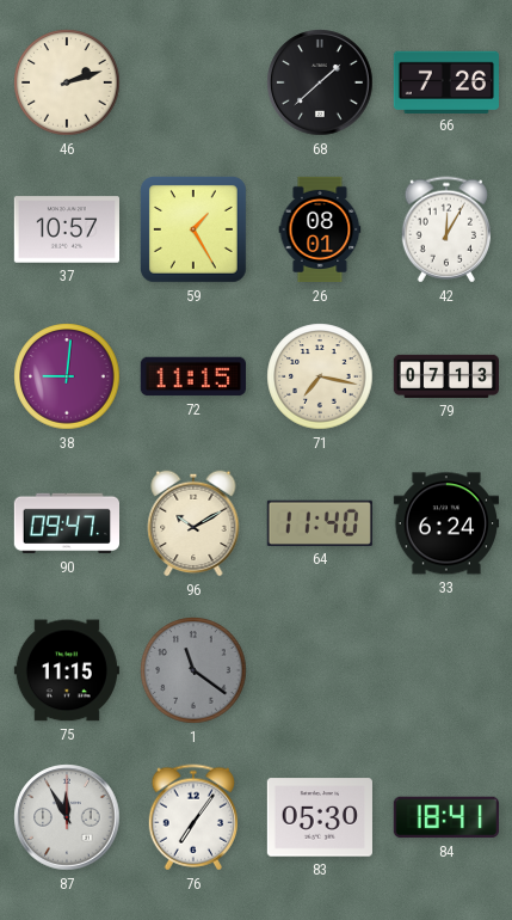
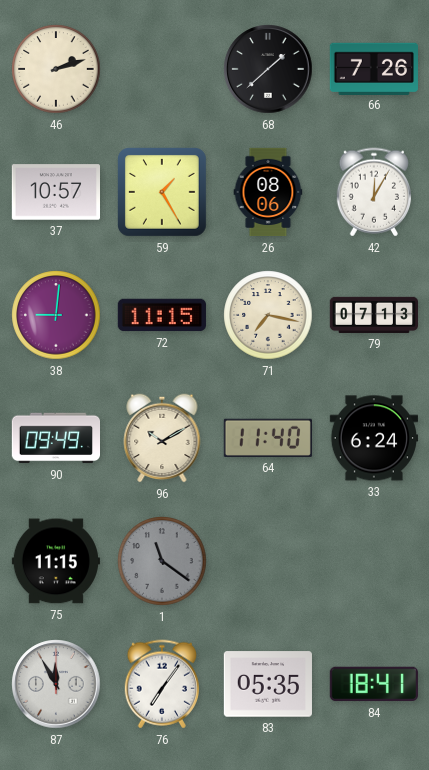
26: 08:01 -> 08:06
90: 09:47 -> 09:49
83: 05:30 -> 05:35
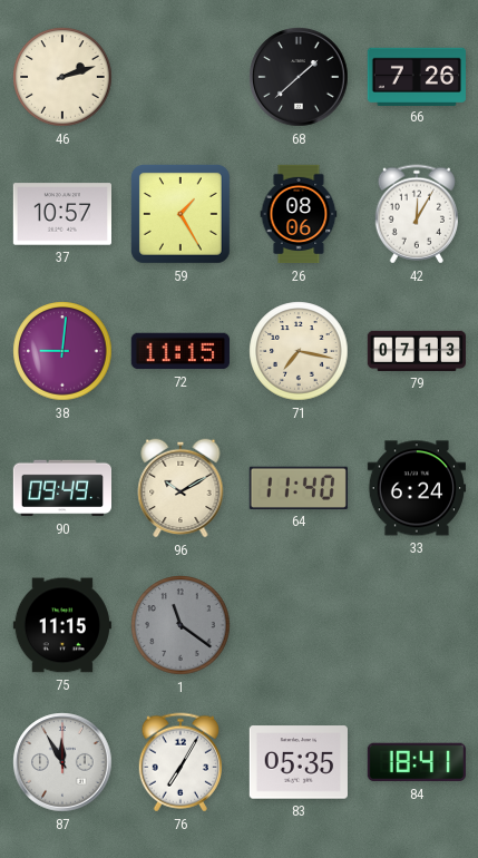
76: 7:06 -> 7:05
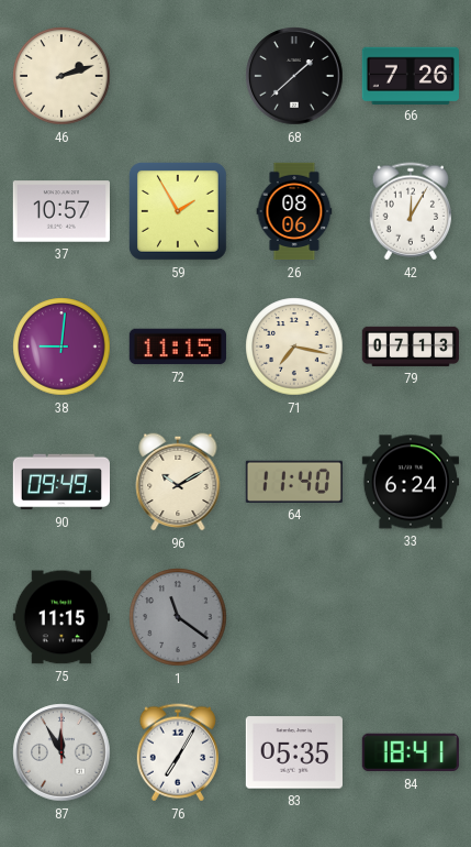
59: 1:25 -> 1:55
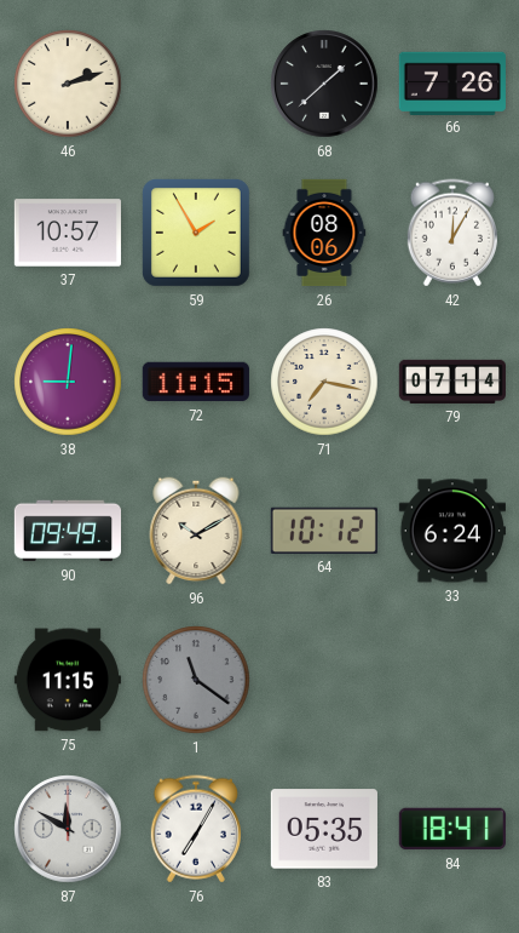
79: 07:13 -> 07:14
64: 11:40 -> 10:12
87: 11:55 -> 11:50
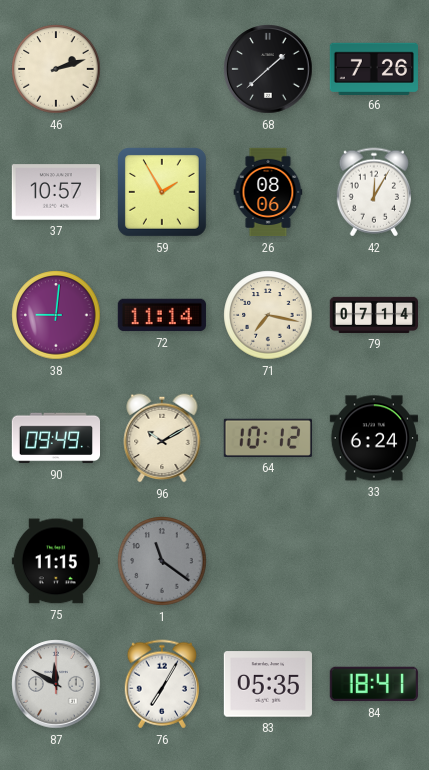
72: 11:15 -> 11:14
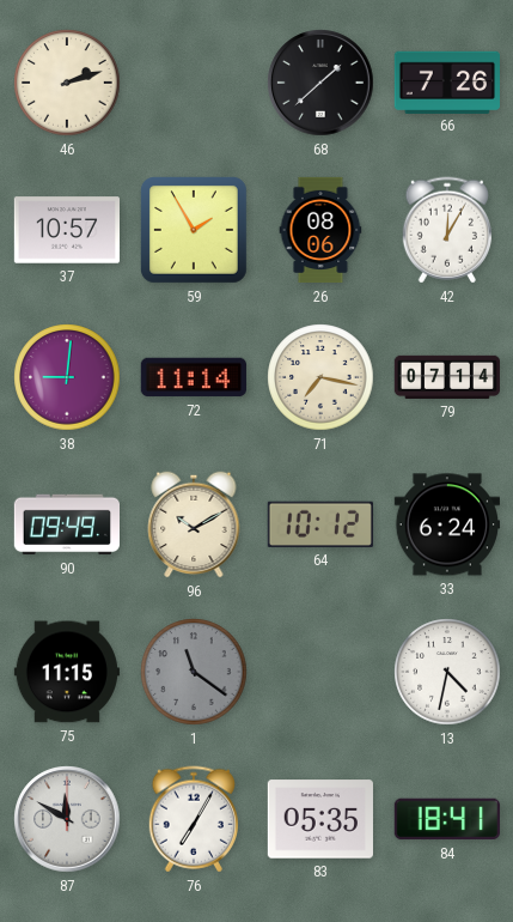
13: none -> 4:32
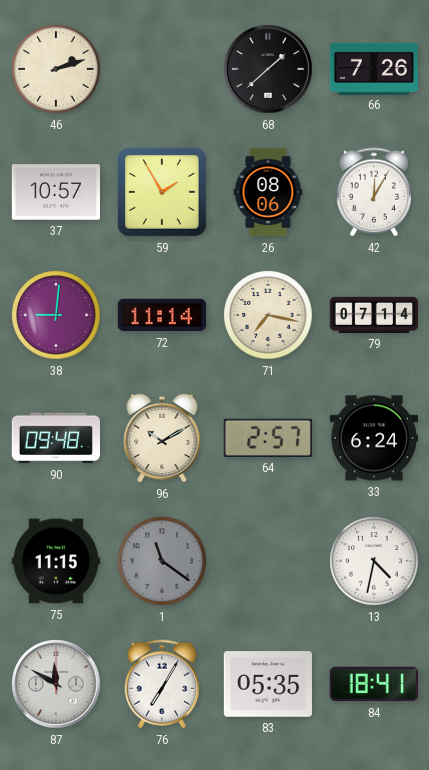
90: 09:49 -> 09:48
64: 10:12 -> 2:57
